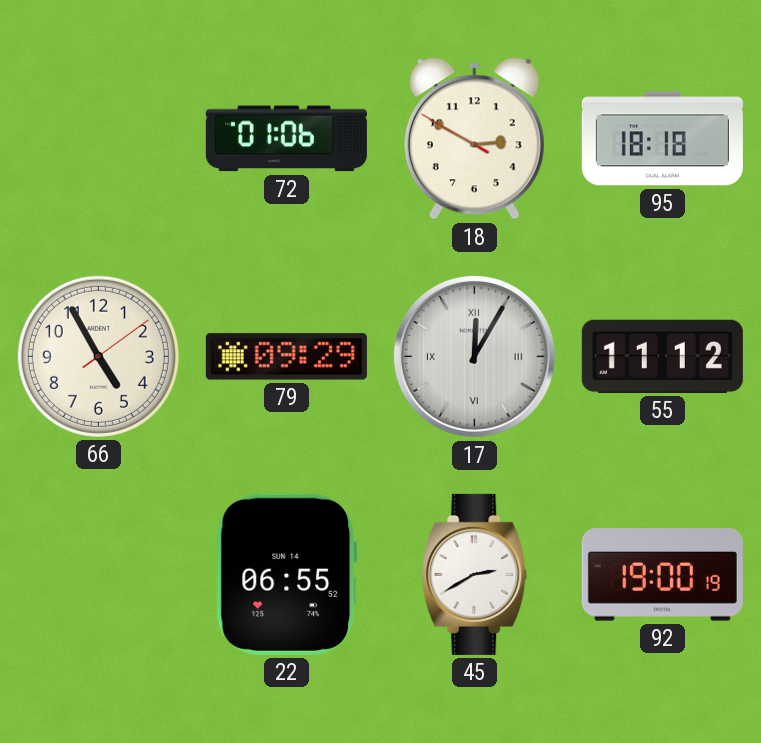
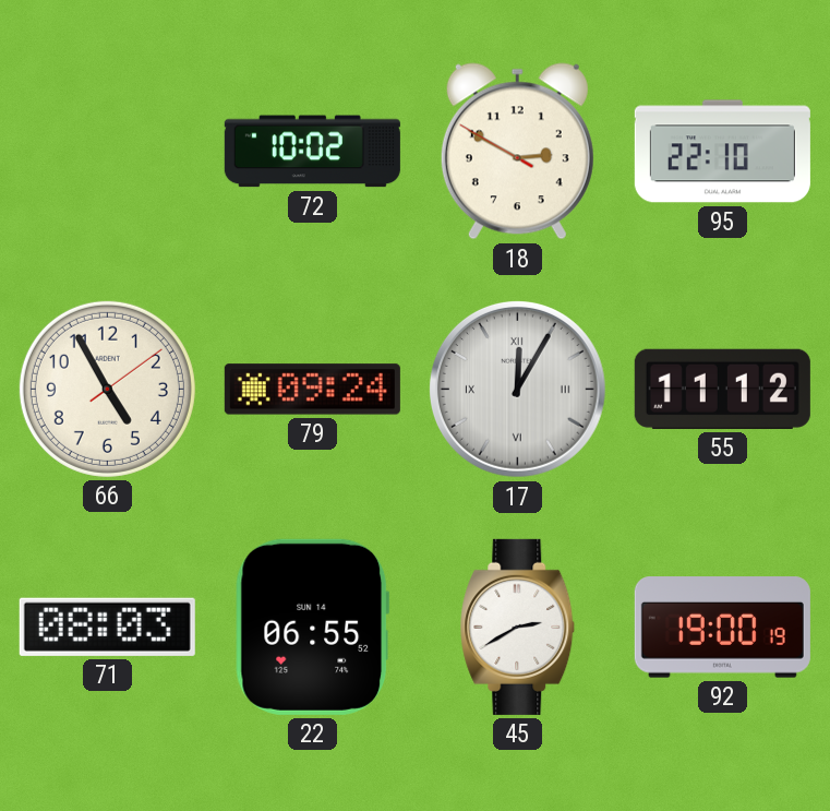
72: 01:06 -> 10:02
95: 18:18 -> 22:10
79: 09:29 -> 09:24
71: none -> 08:03
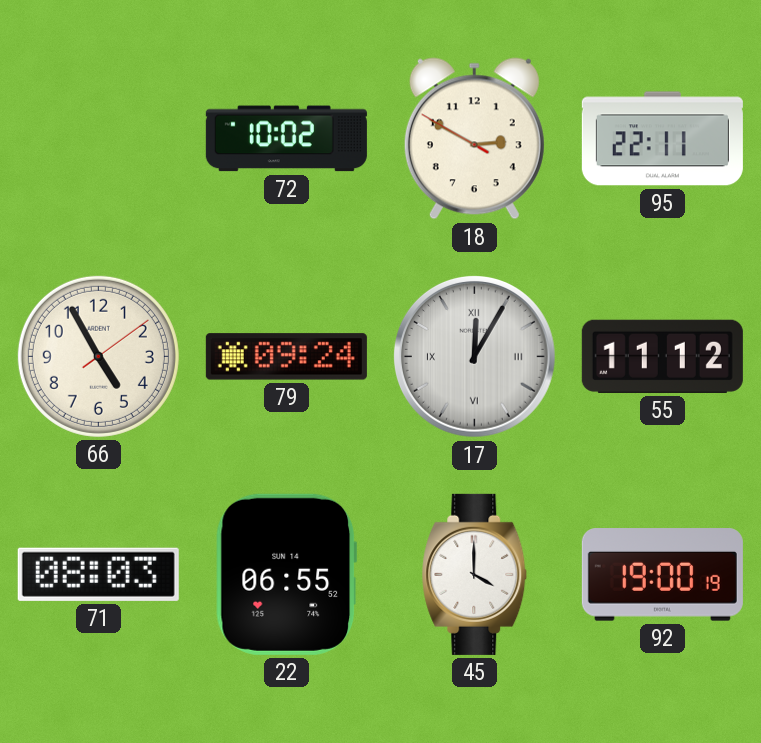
95: 22:10 -> 22:11
45: 2:40 -> 4:00
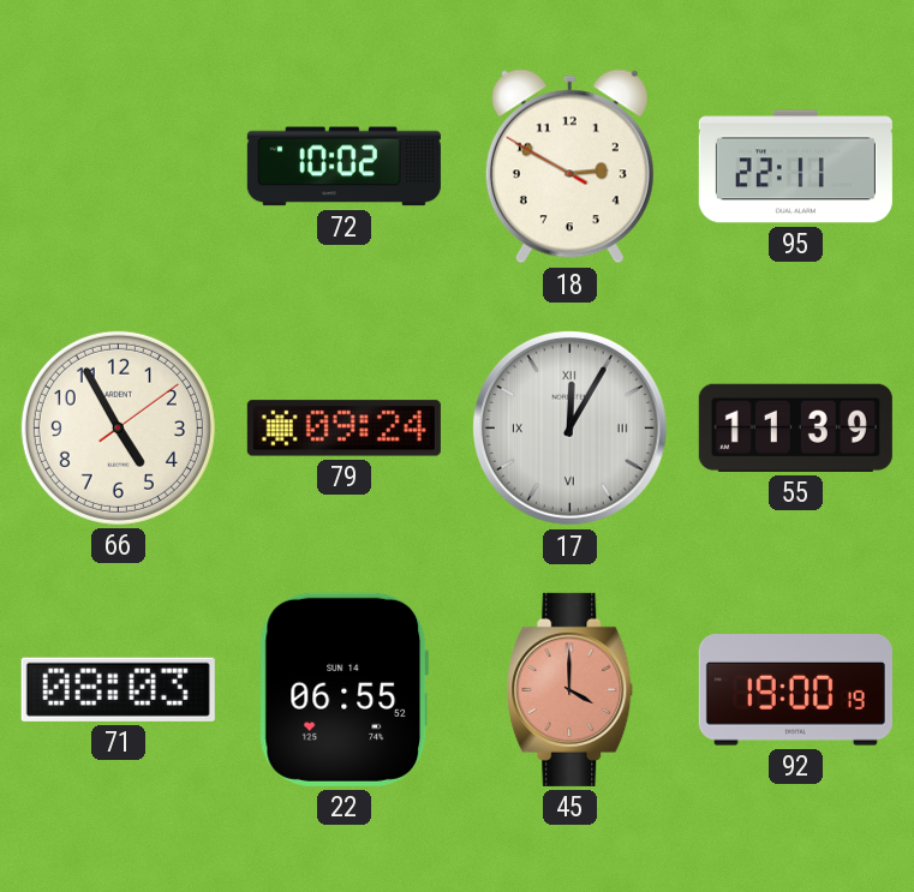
55: 11:12 -> 11:39
45 dial: white -> salmon
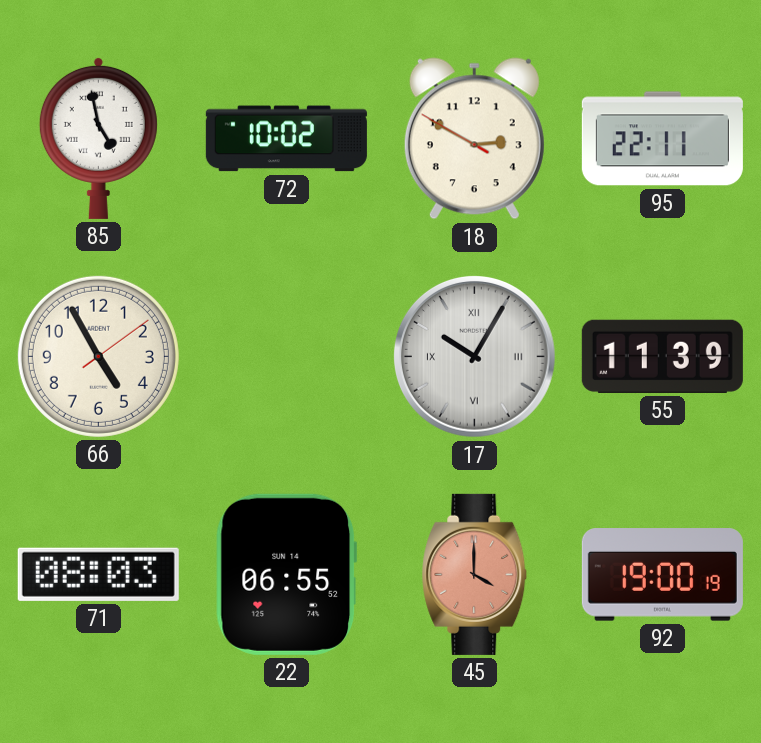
85: none -> 4:58
79: 09:24 -> none
17: 12:05 -> 10:05
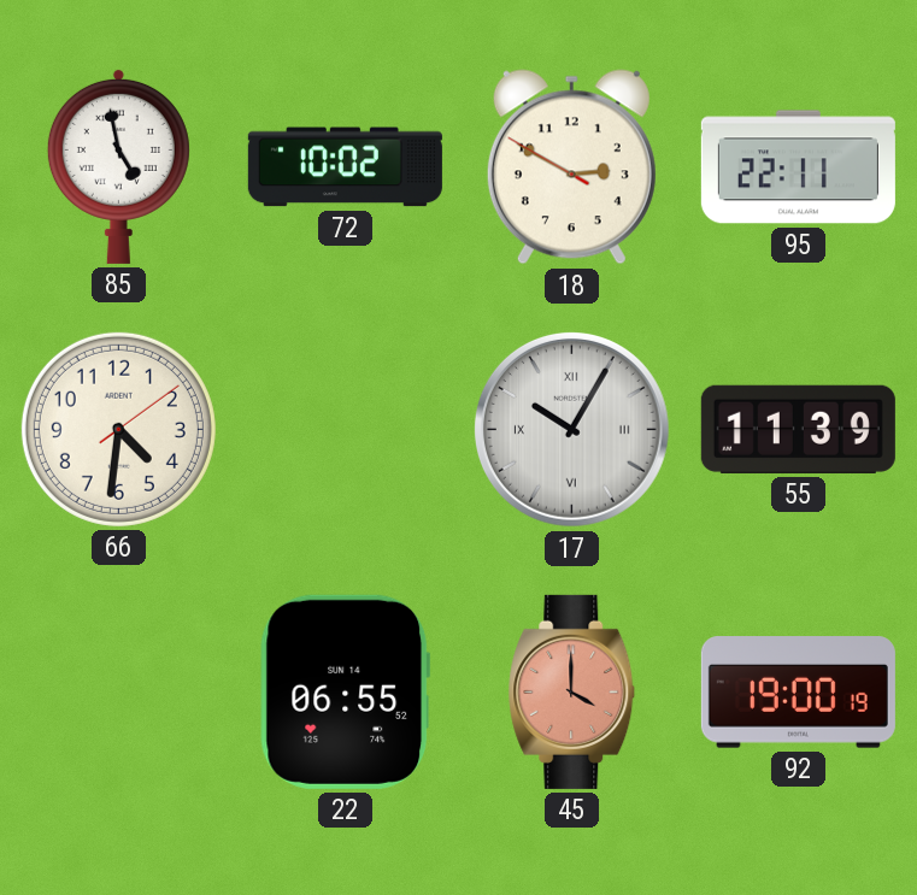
66: 4:55 -> 4:31
71: 08:03 -> none
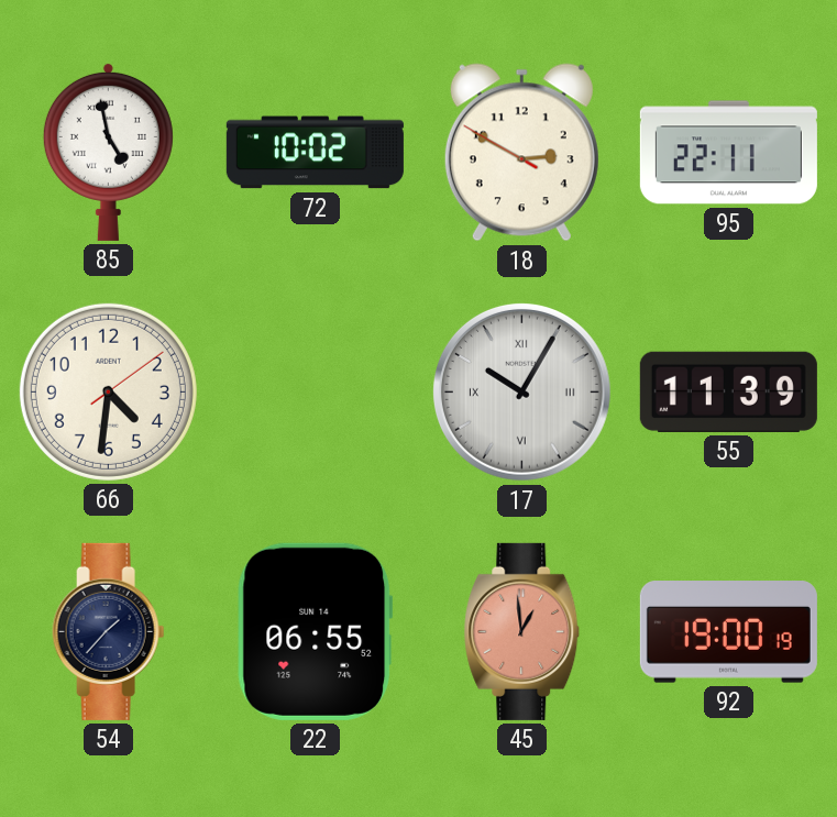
54: none -> 1:37
45: 4:00 -> 12:59
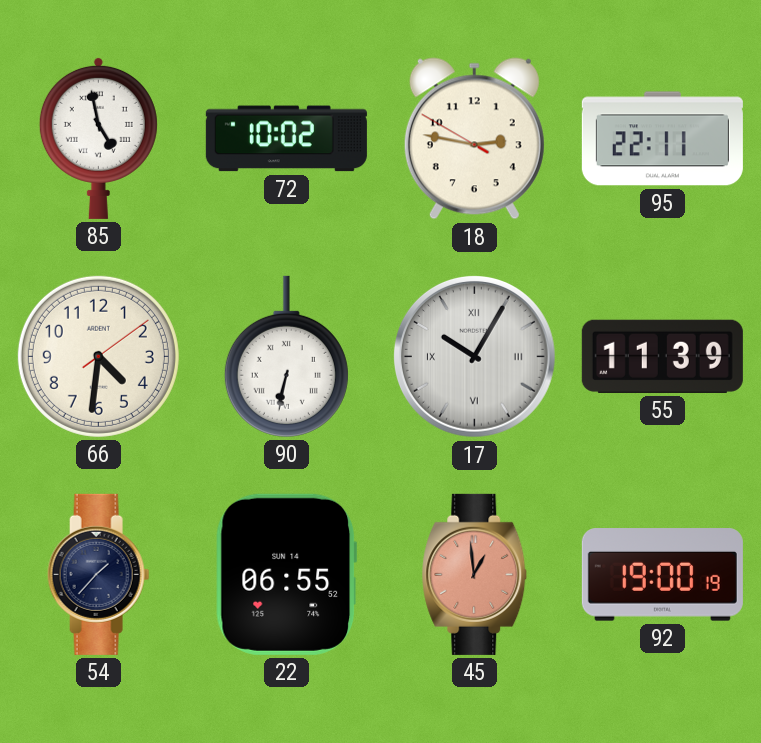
18: 2:49 -> 2:46
90: none -> 6:32
